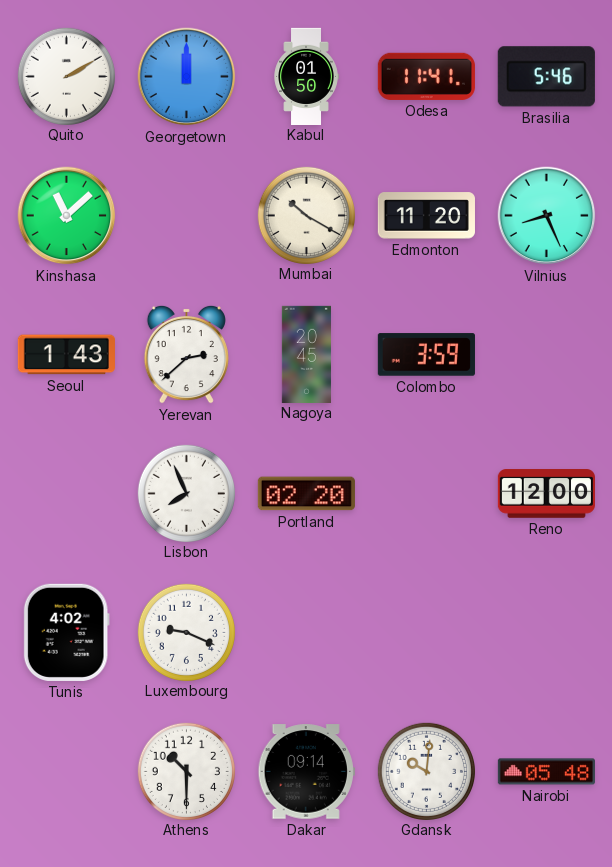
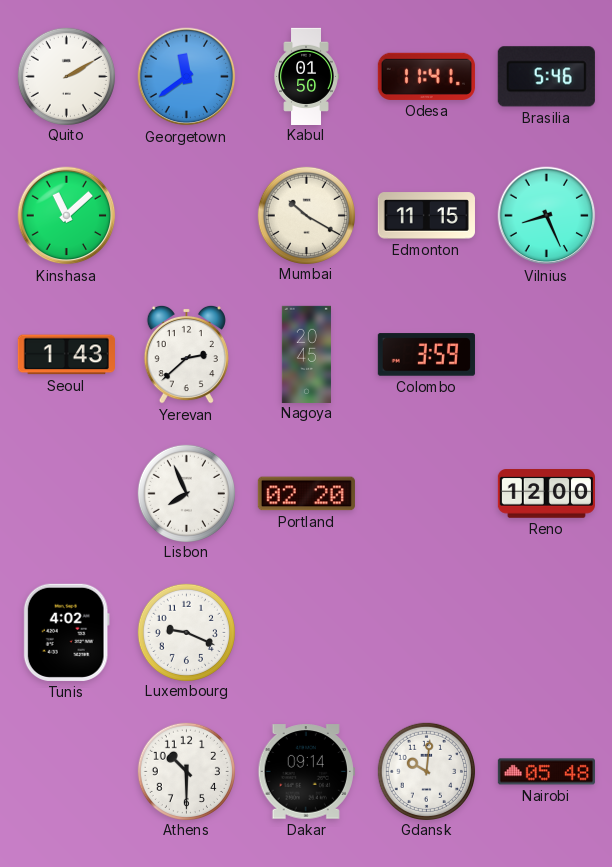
Georgetown: 12:00 -> 11:39
Edmonton: 11:20 -> 11:15
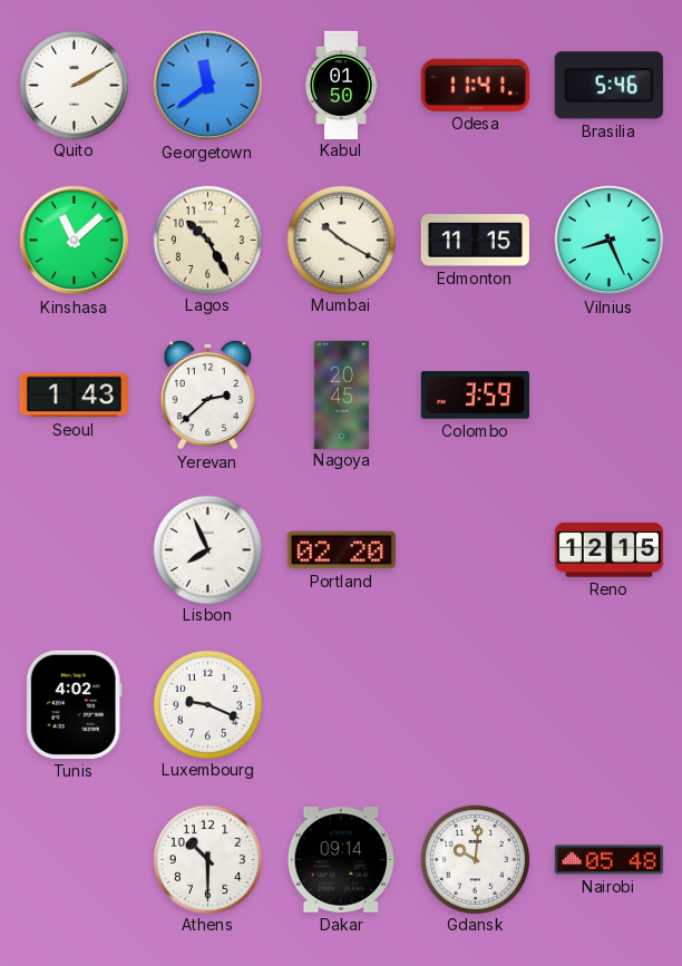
Lagos: none -> 10:25
Reno: 12:00 -> 12:15
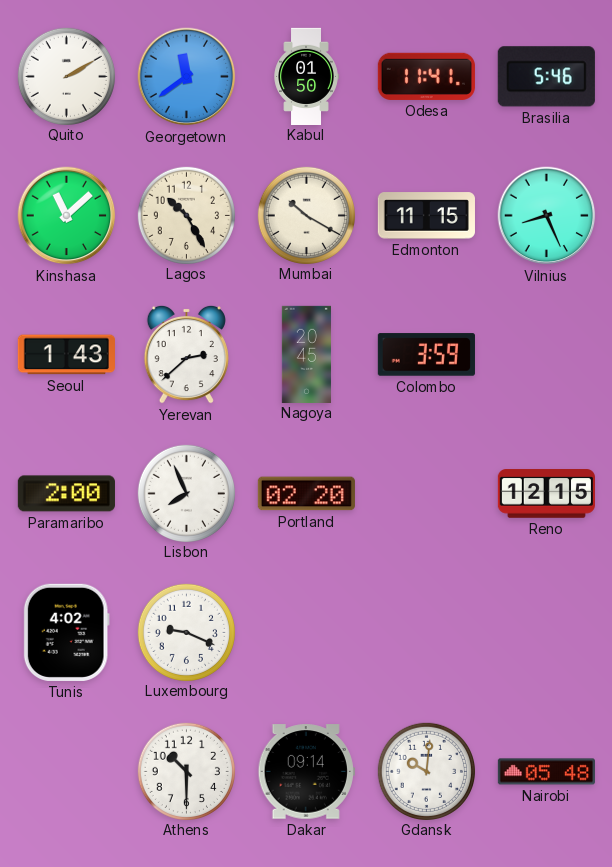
Paramaribo: none -> 2:00
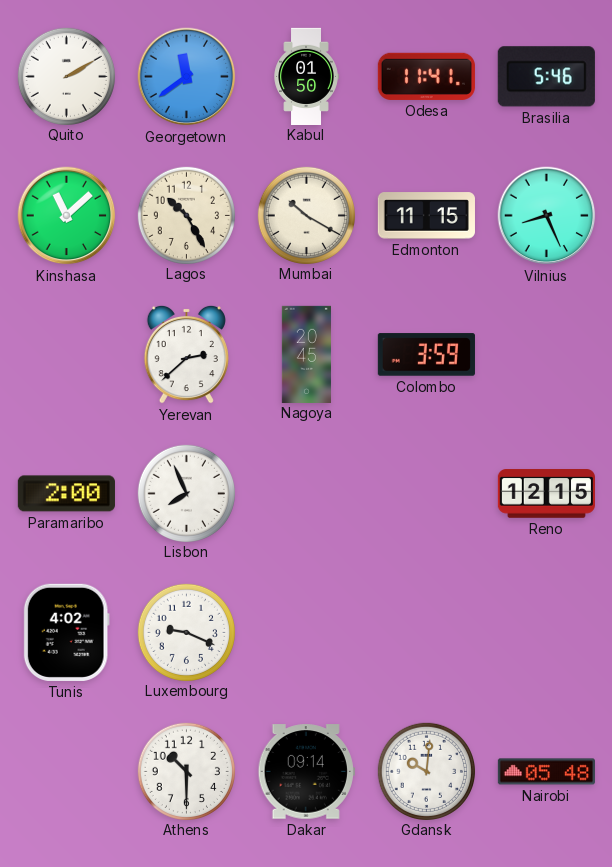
Seoul: 1:43 -> none
Portland: 02:20 -> none
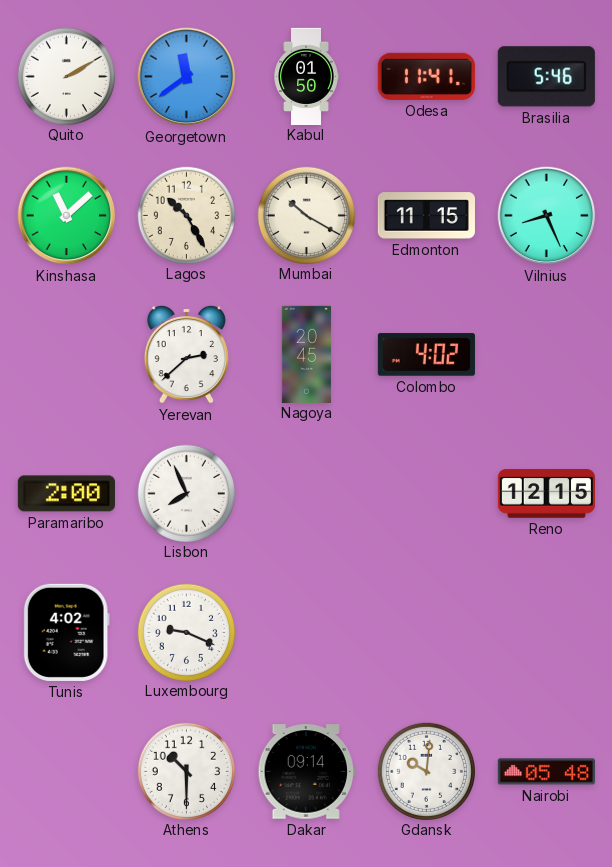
Colombo: 3:59 -> 4:02
